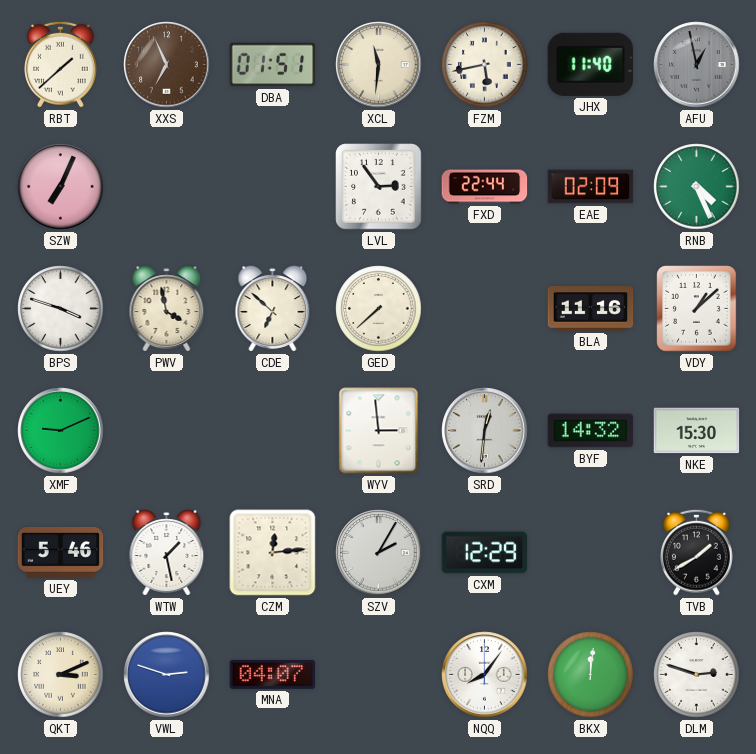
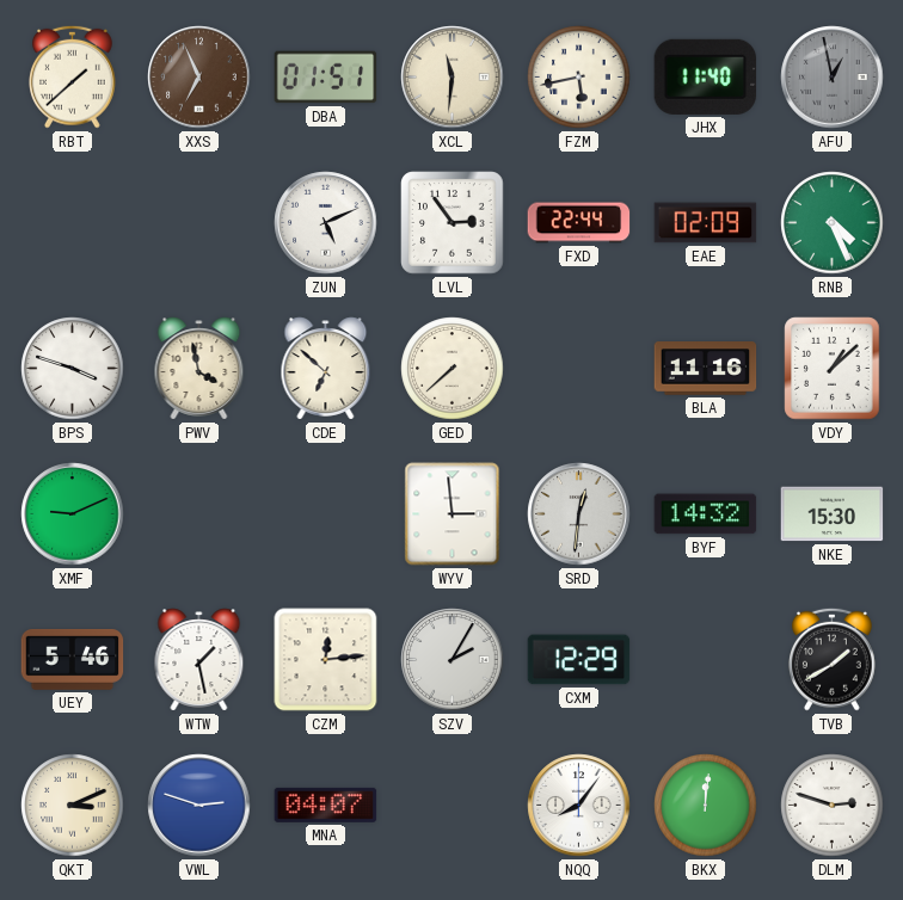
SZW: 7:04 -> none
ZUN: none -> 5:11
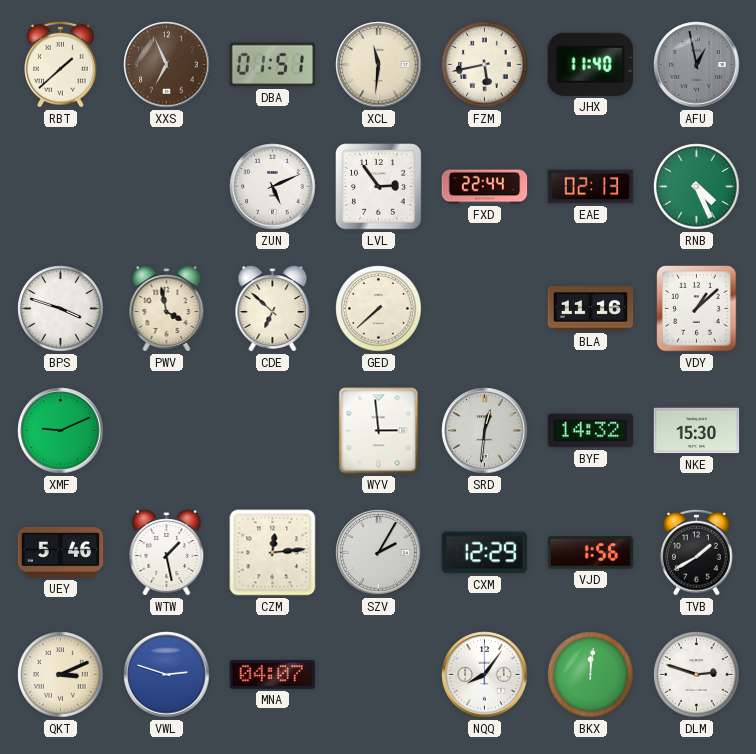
EAE: 02:09 -> 02:13
VJD: none -> 1:56
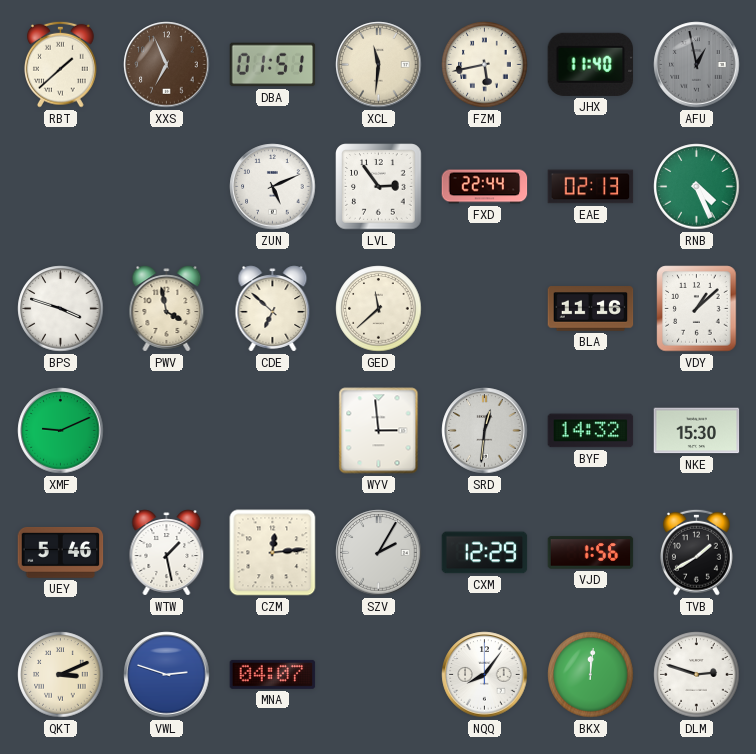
GED: 7:38 -> 11:38
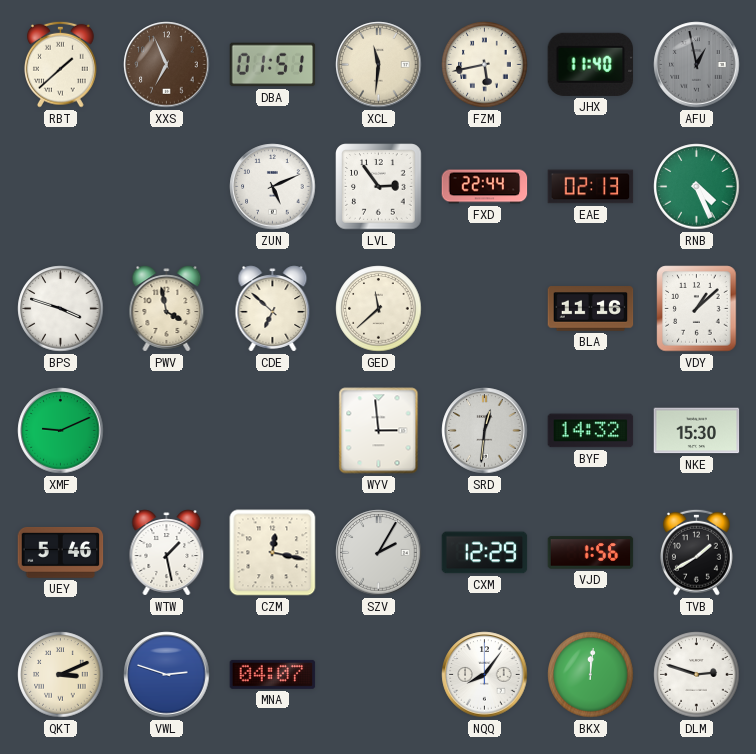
CZM: 12:14 -> 12:17
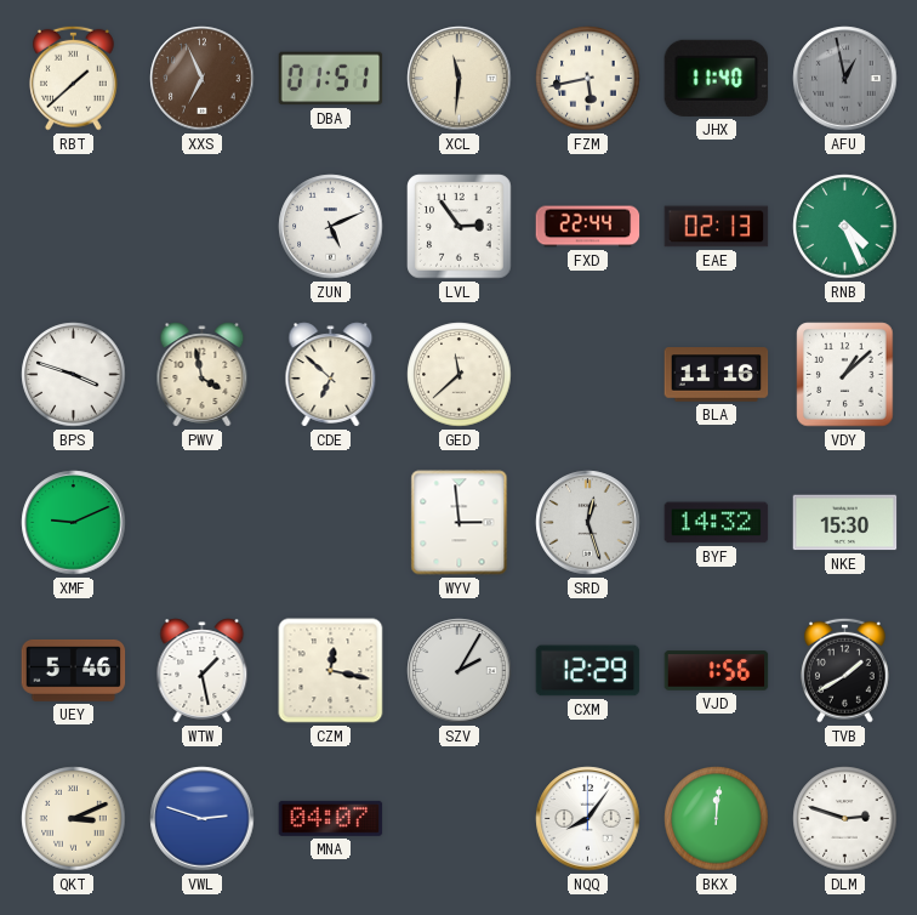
SRD: 12:31 -> 12:27
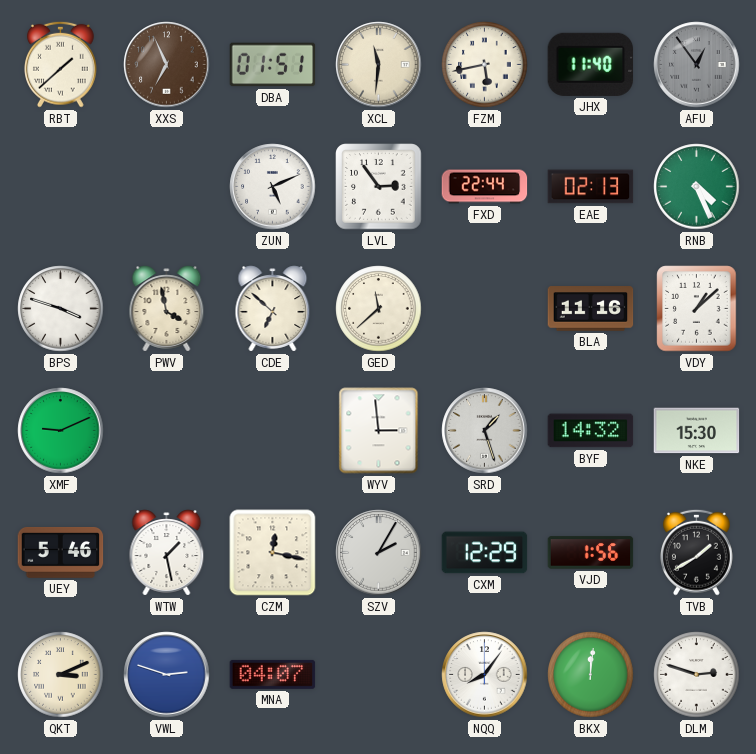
AFU: 12:58 -> 12:54
SRD: 12:27 -> 1:27
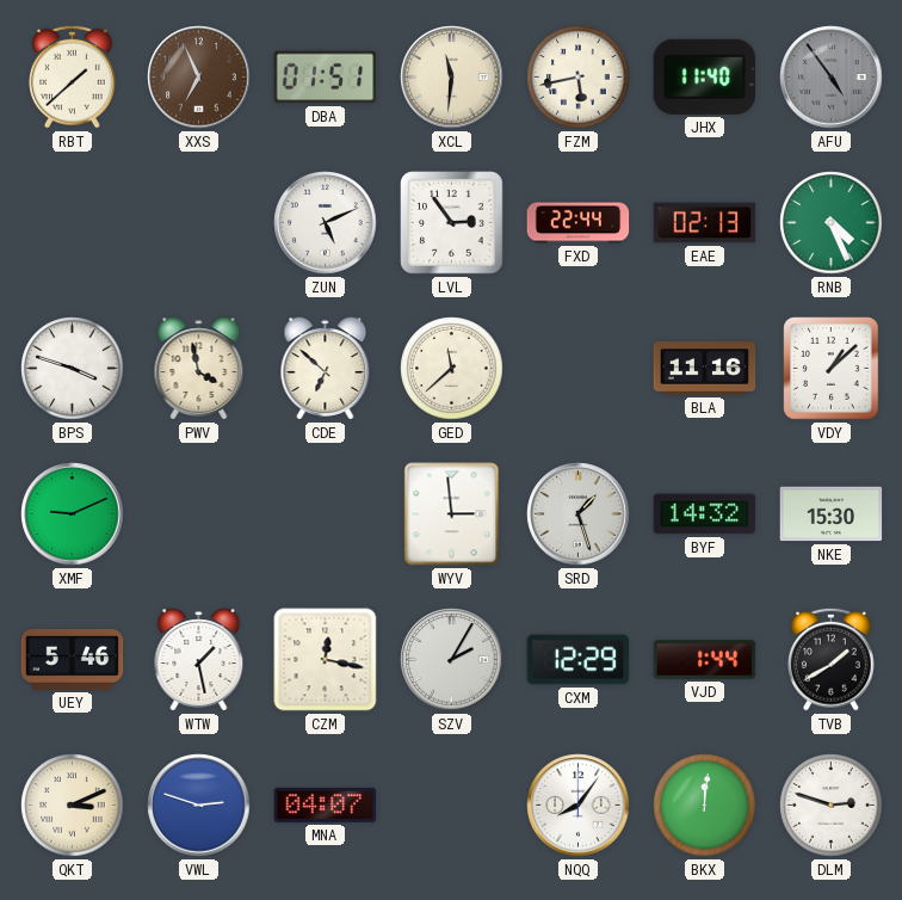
AFU: 12:54 -> 4:54
VJD: 1:56 -> 1:44
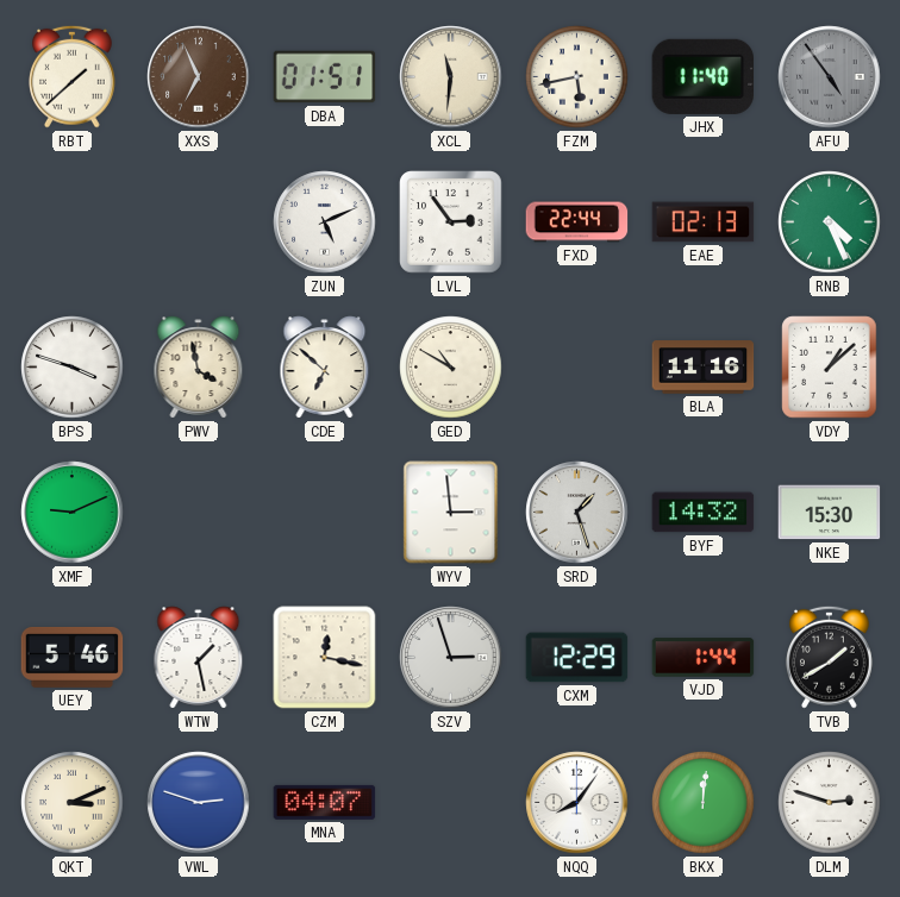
GED: 11:38 -> 10:50
SZV: 2:05 -> 2:57
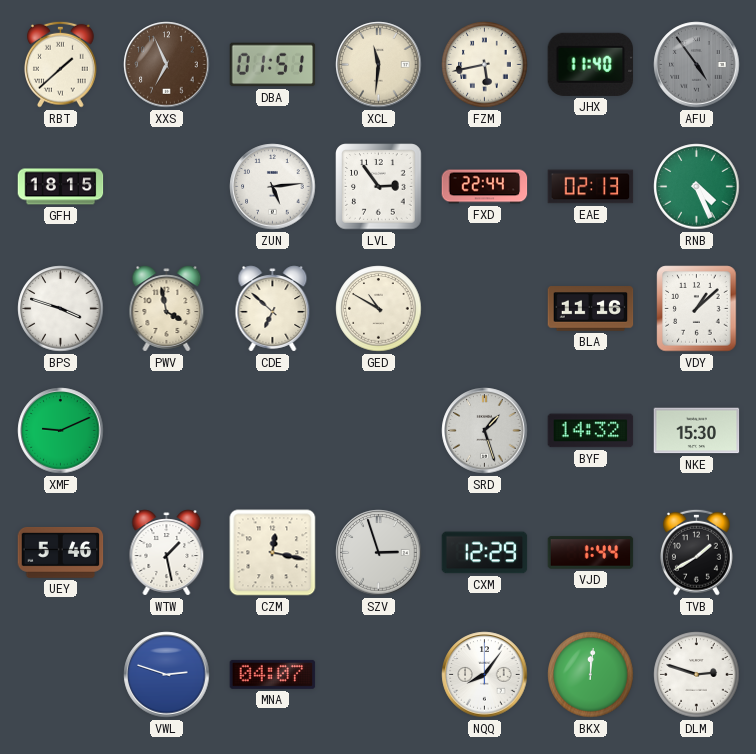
GFH: none -> 18:15
ZUN: 5:11 -> 5:14
WYV: 2:59 -> none
QKT: 3:11 -> none
